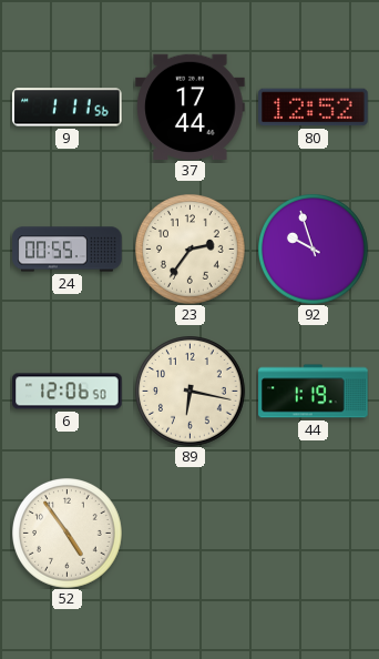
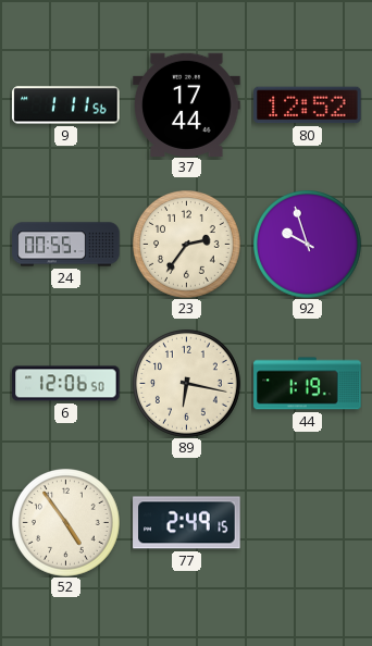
77: none -> 2:49
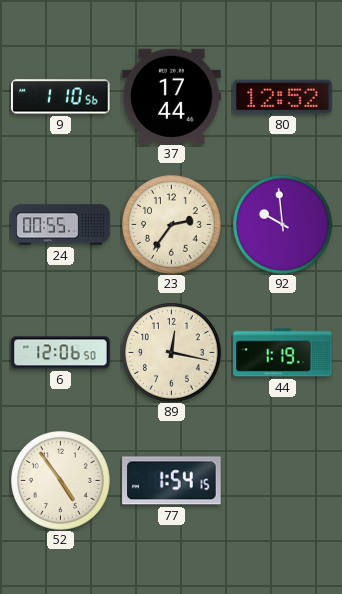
9: 1:11 -> 1:10
92: 9:57 -> 9:59
89: 6:17 -> 12:17
77: 2:49 -> 1:54
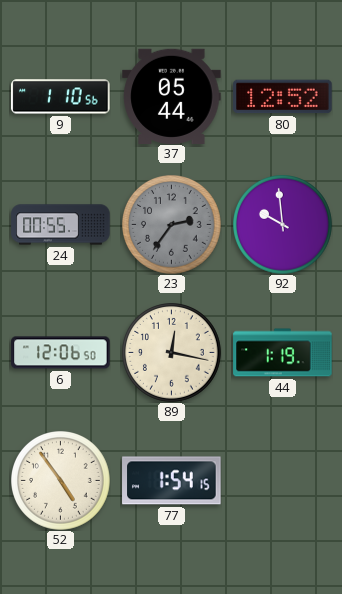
37: 17:44 -> 05:44
23 dial: cream -> grey
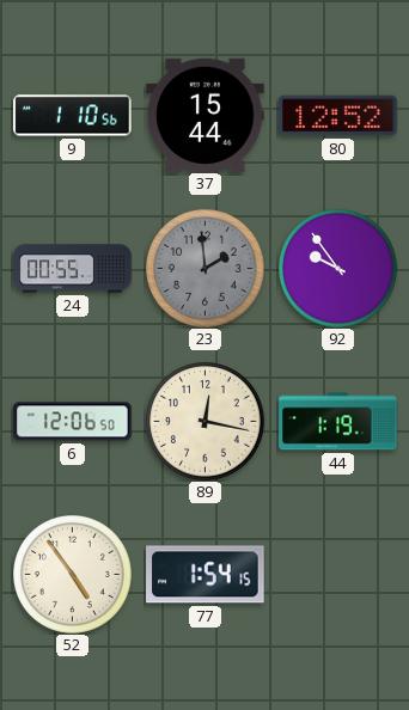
37: 05:44 -> 15:44
23: 2:36 -> 1:59
92: 9:59 -> 9:54
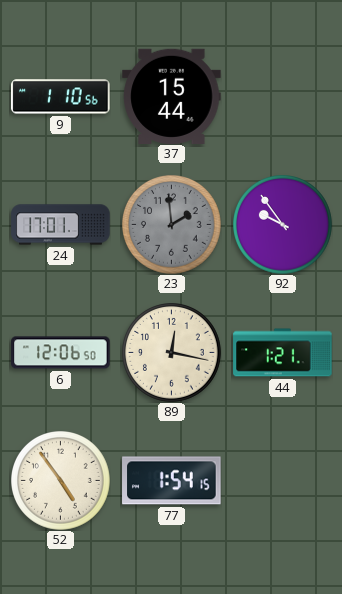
80: 12:52 -> none
24: 00:55 -> 17:01
44: 1:19 -> 1:21
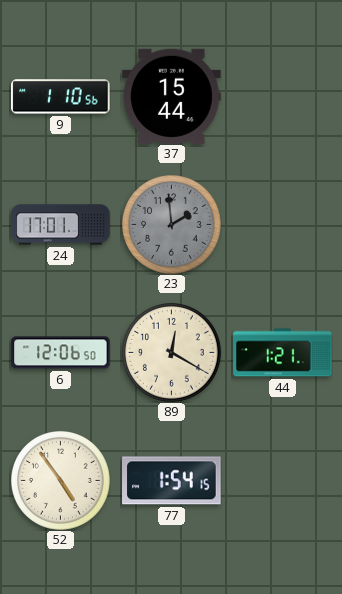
92: 9:54 -> none
89: 12:17 -> 12:20
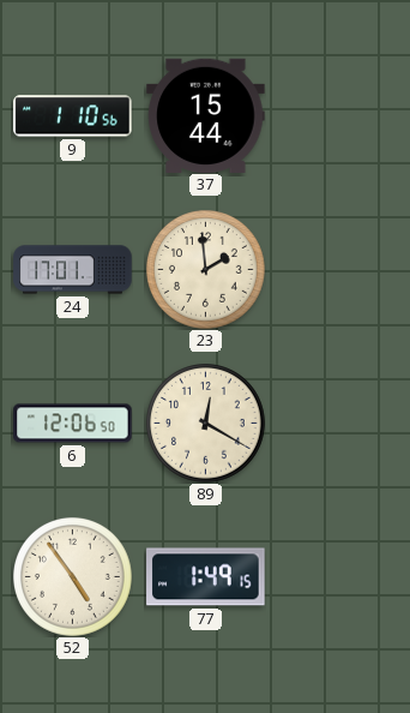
23 dial: grey -> cream
44: 1:21 -> none
77: 1:54 -> 1:49
